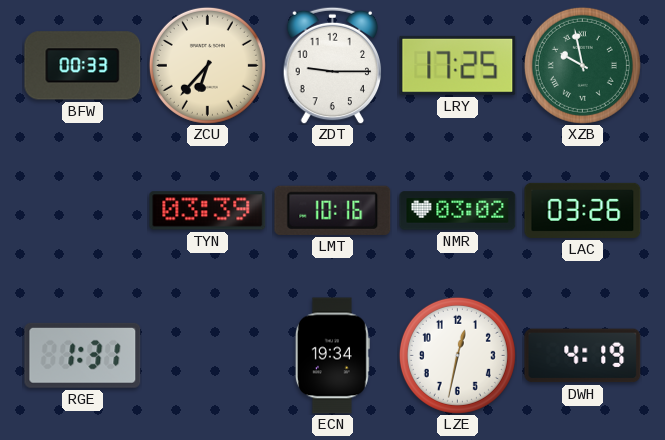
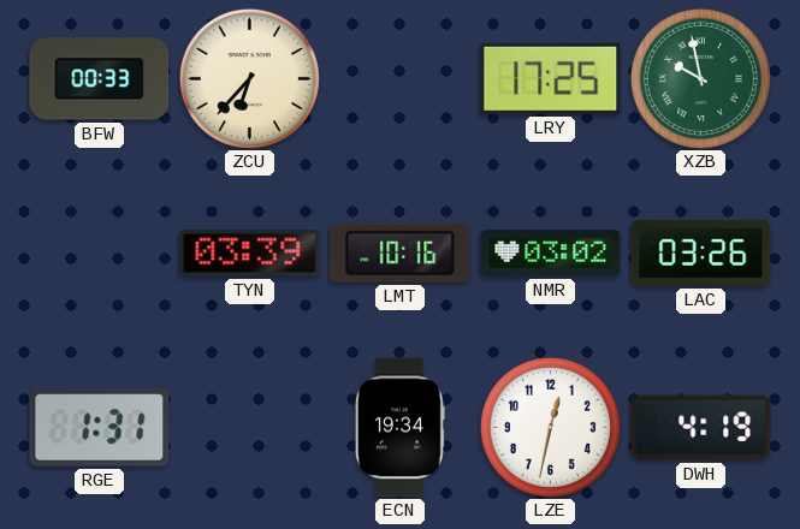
ZDT: 9:15 -> none
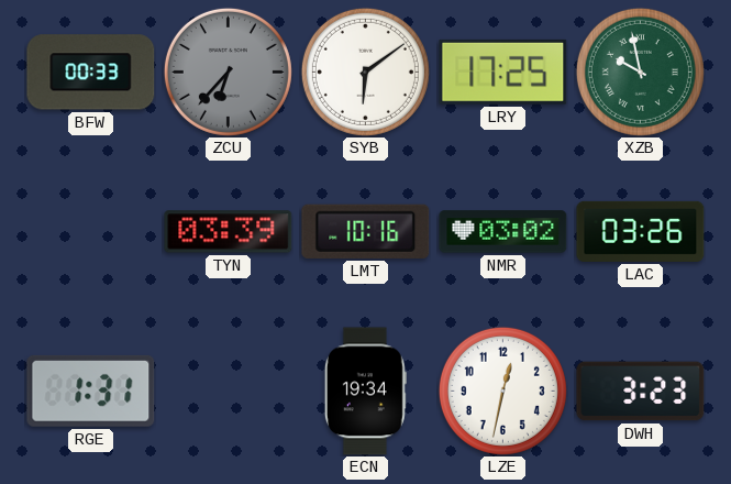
ZCU dial: cream -> grey
SYB: none -> 6:09
DWH: 4:19 -> 3:23
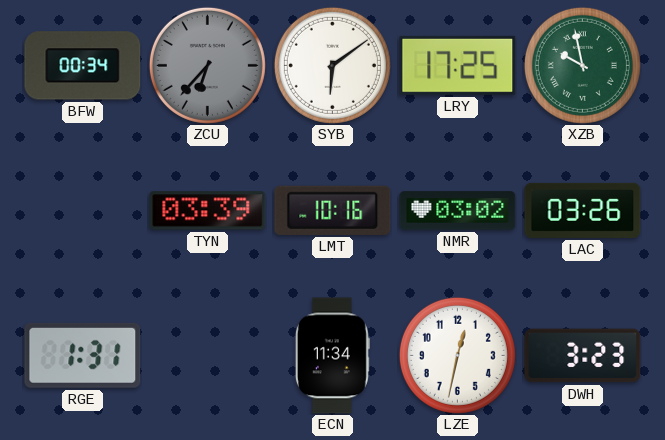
BFW: 00:33 -> 00:34
ECN: 19:34 -> 11:34
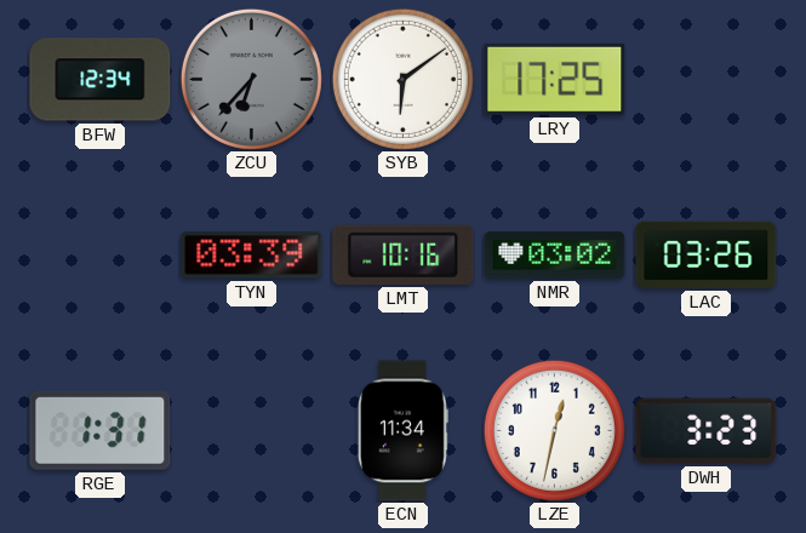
BFW: 00:34 -> 12:34
XZB: 9:58 -> none
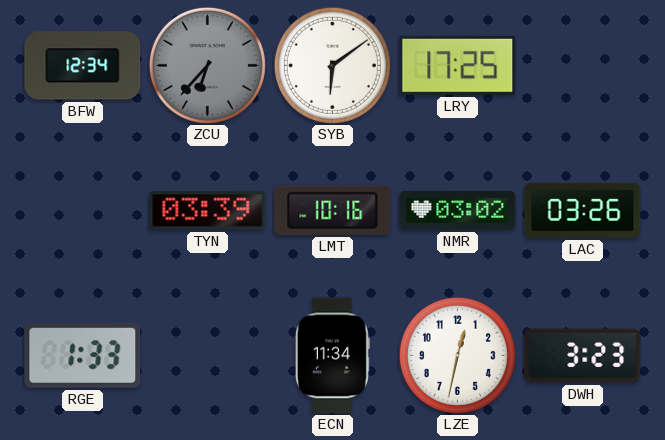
RGE: 1:31 -> 1:33
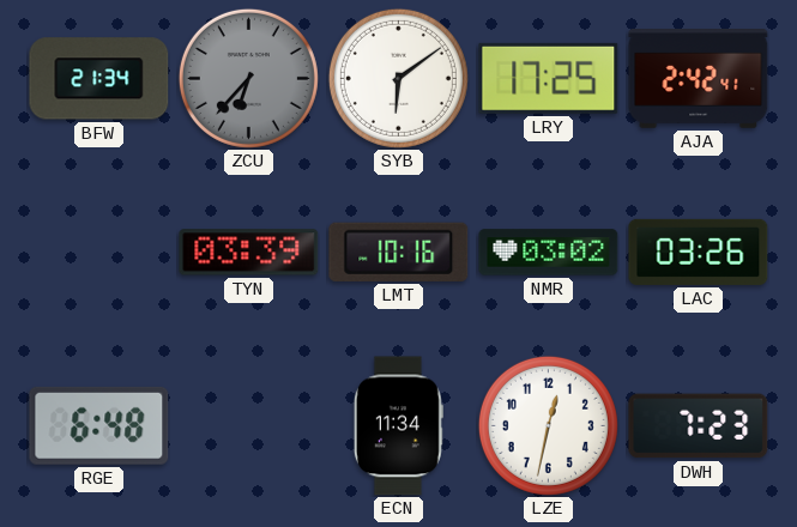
BFW: 12:34 -> 21:34
AJA: none -> 2:42
RGE: 1:33 -> 6:48
DWH: 3:23 -> 7:23
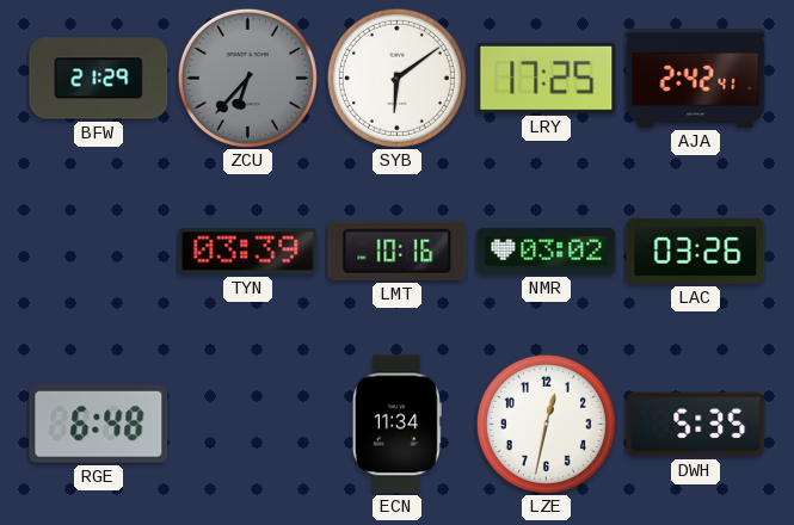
BFW: 21:34 -> 21:29
DWH: 7:23 -> 5:35
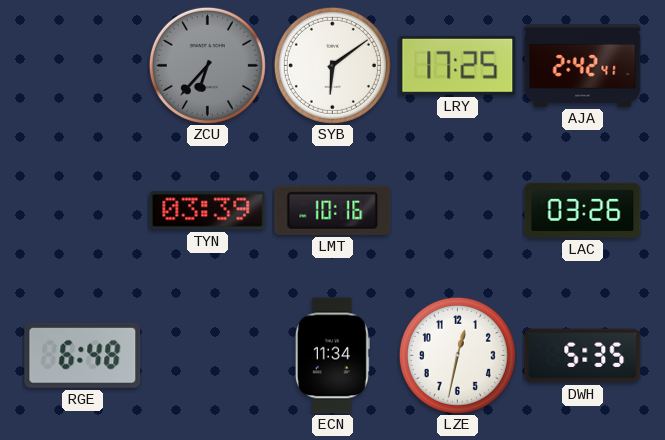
BFW: 21:29 -> none
NMR: 03:02 -> none
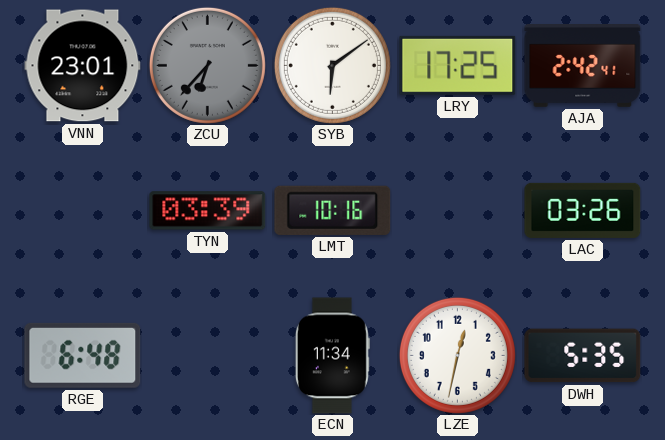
VNN: none -> 23:01
